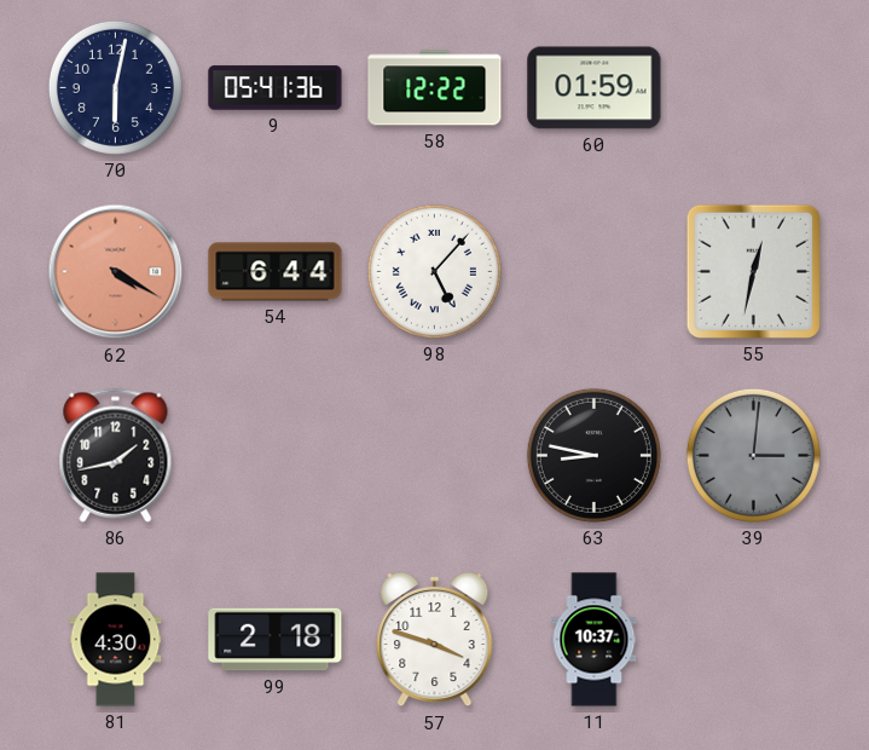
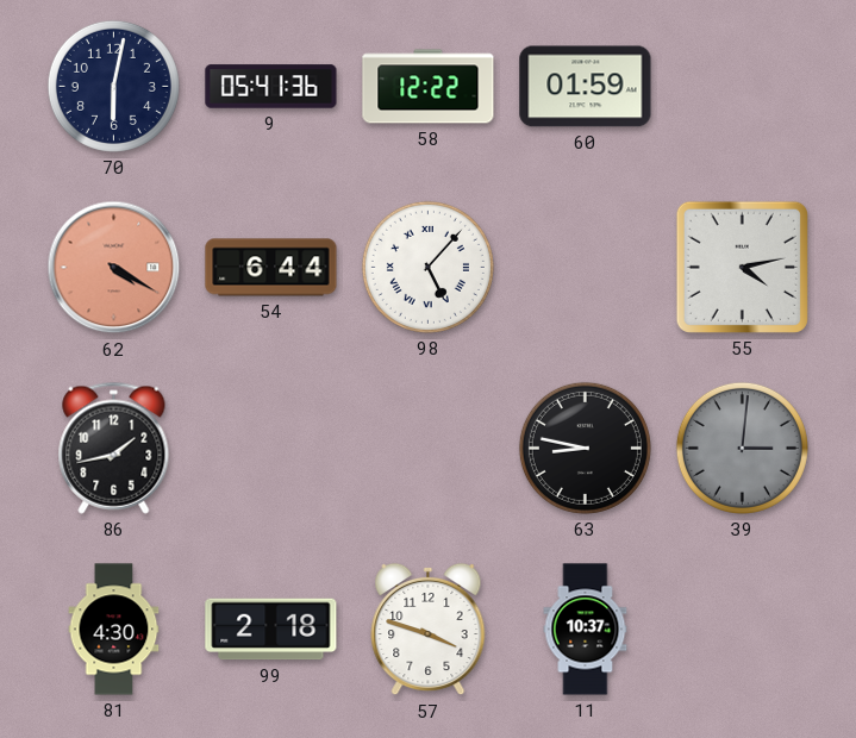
55: 12:32 -> 4:13
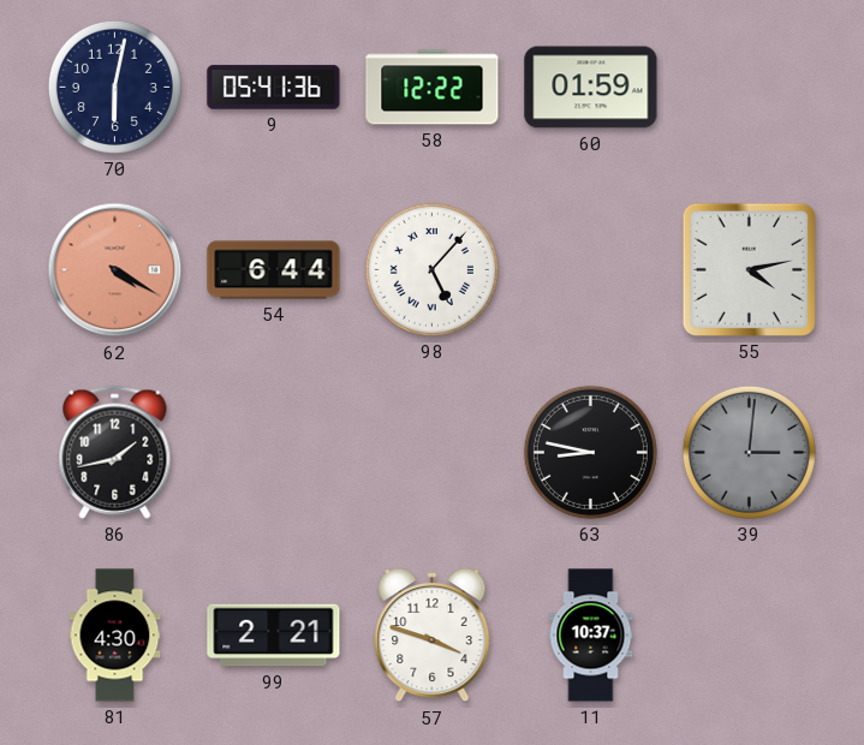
99: 2:18 -> 2:21
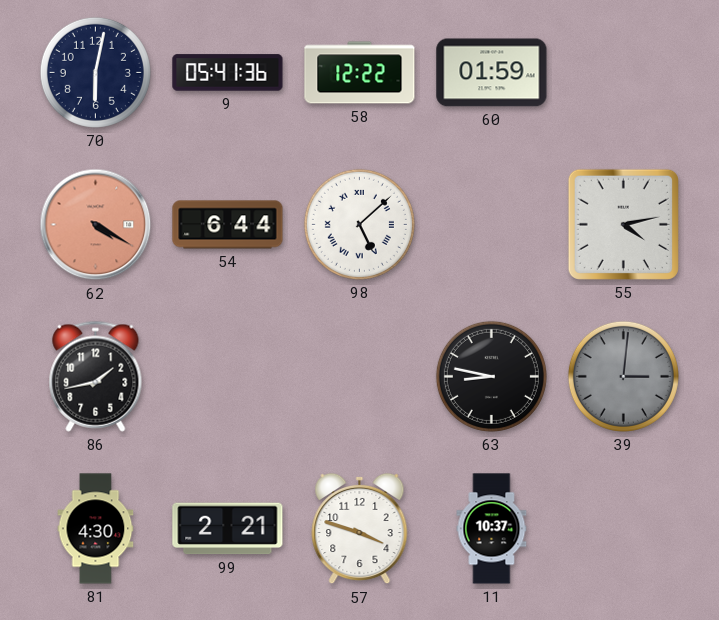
98: 5:07 -> 5:08
